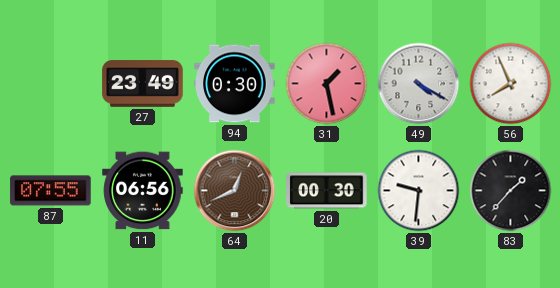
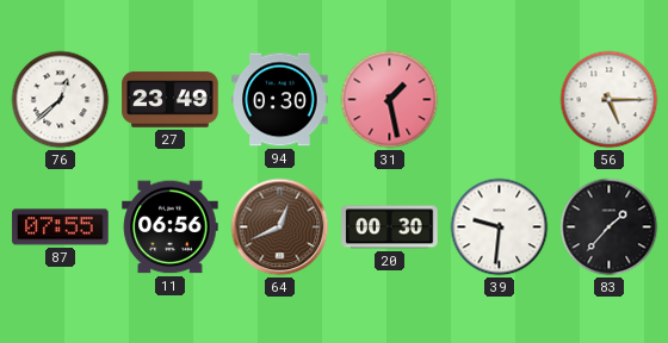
76: none -> 12:38
49: 4:20 -> none
56: 7:56 -> 5:15
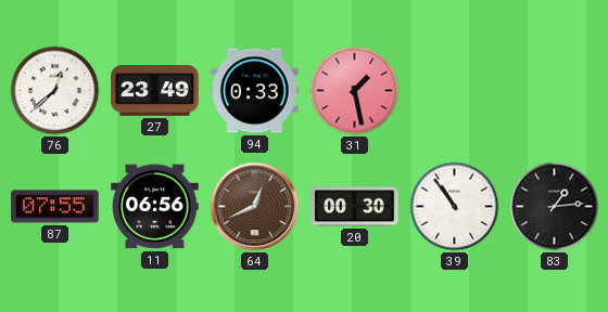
94: 0:30 -> 0:33
56: 5:15 -> none
39: 9:31 -> 10:54
83: 1:37 -> 1:14
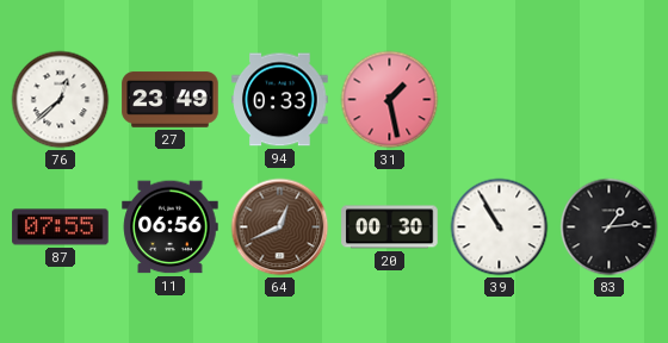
39: 10:54 -> 10:55
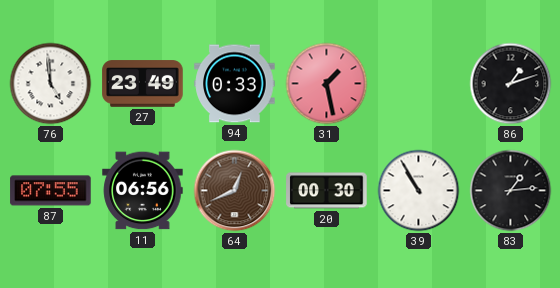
76: 12:38 -> 4:59
86: none -> 1:12
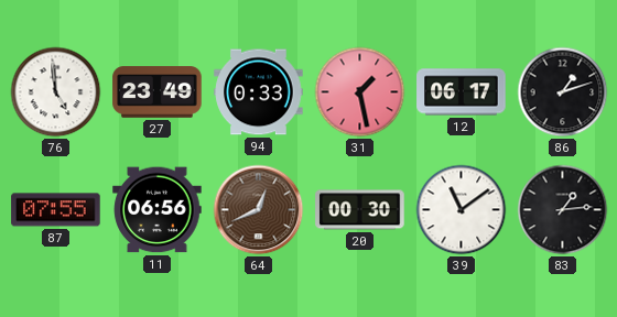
12: none -> 06:17
39: 10:55 -> 11:09
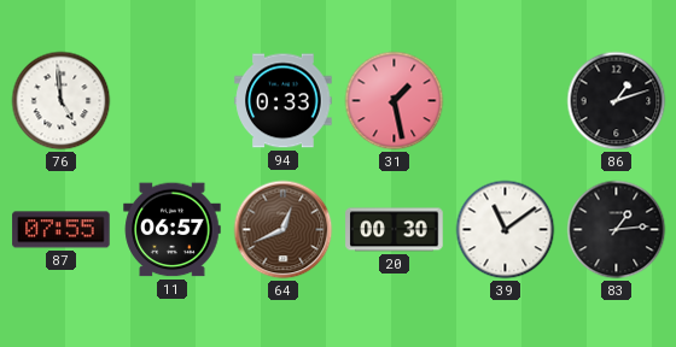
27: 23:49 -> none
12: 06:17 -> none
11: 06:56 -> 06:57
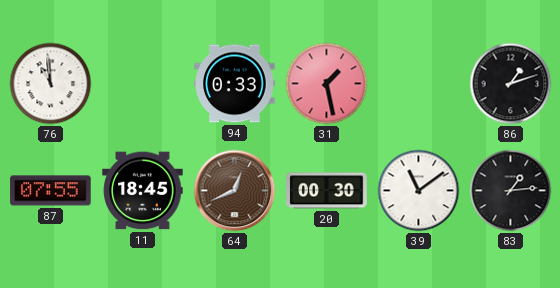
76: 4:59 -> 10:59
11: 06:57 -> 18:45
